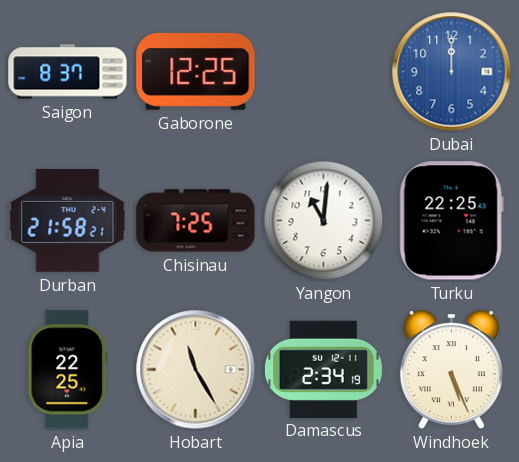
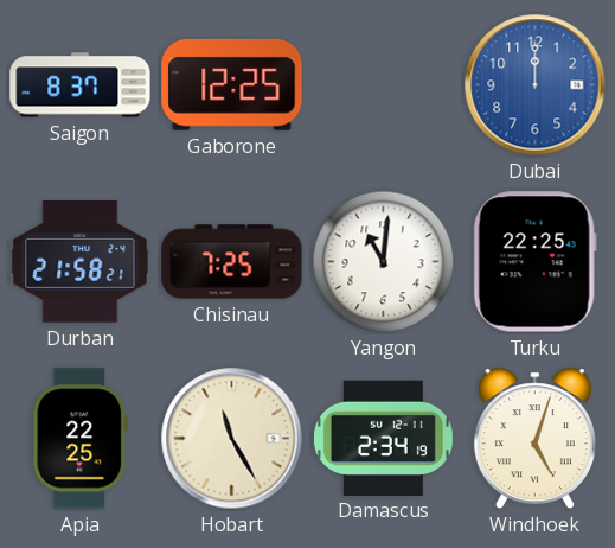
Windhoek: 5:26 -> 5:03
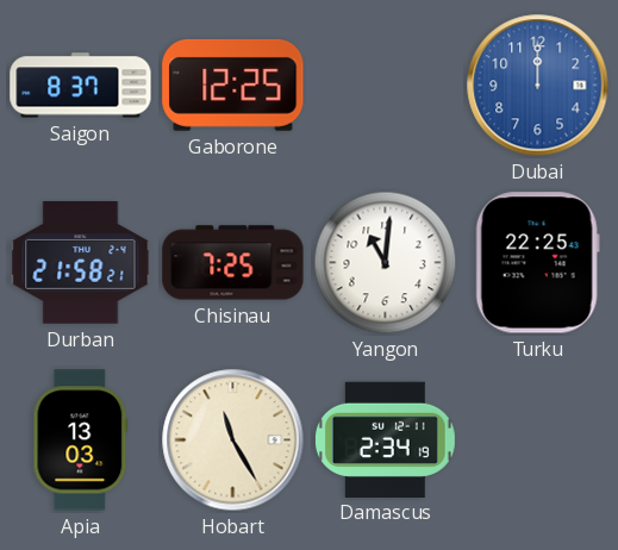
Apia: 22:25 -> 13:03
Windhoek: 5:03 -> none
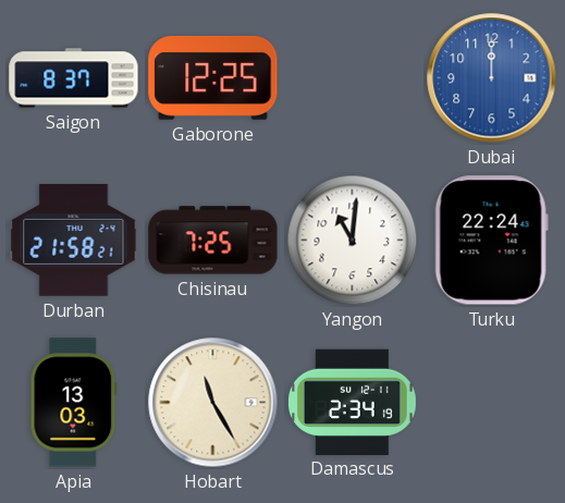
Turku: 22:25 -> 22:24
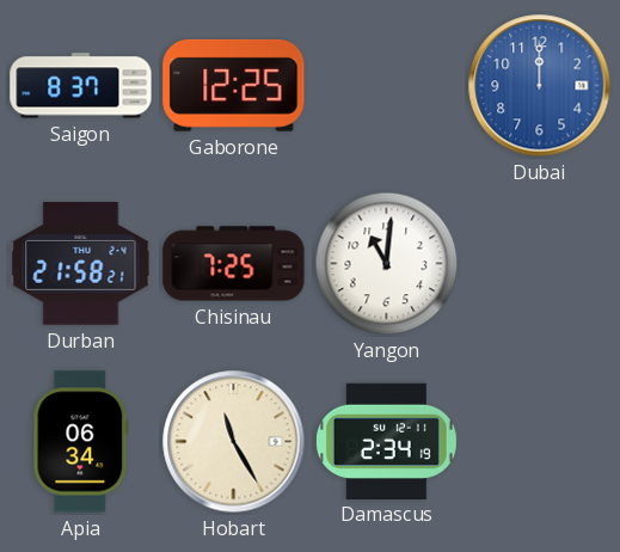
Turku: 22:24 -> none
Apia: 13:03 -> 06:34
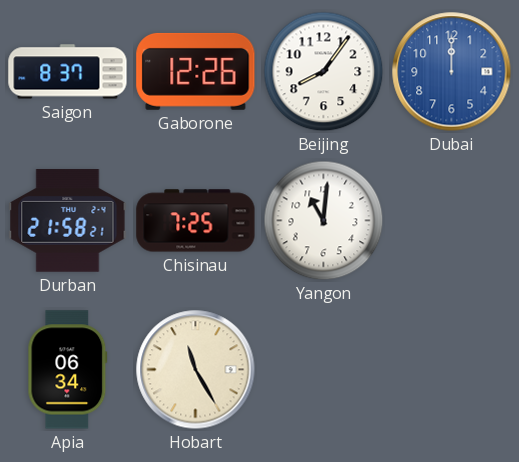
Gaborone: 12:25 -> 12:26
Beijing: none -> 8:06
Damascus: 2:34 -> none
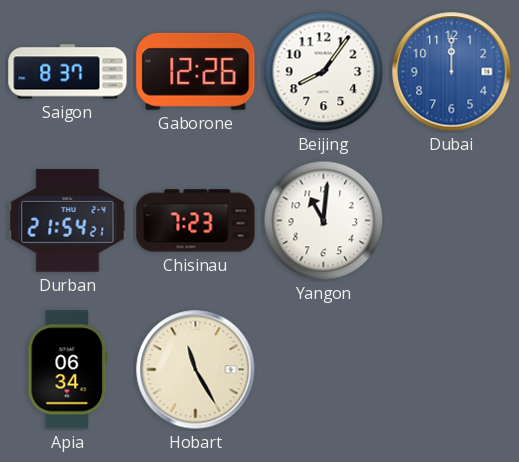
Durban: 21:58 -> 21:54
Chisinau: 7:25 -> 7:23
